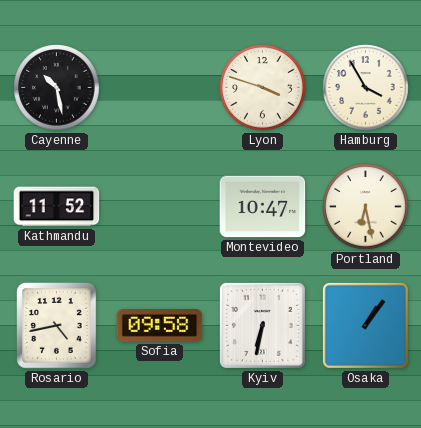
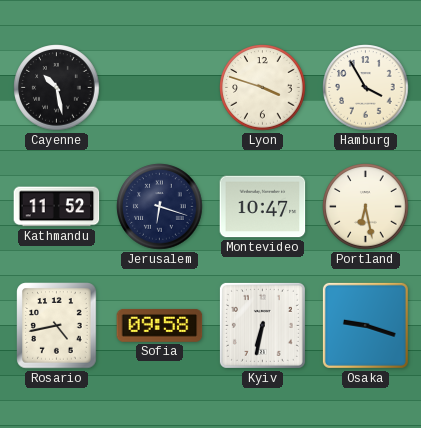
Jerusalem: none -> 6:18
Osaka: 1:06 -> 9:18
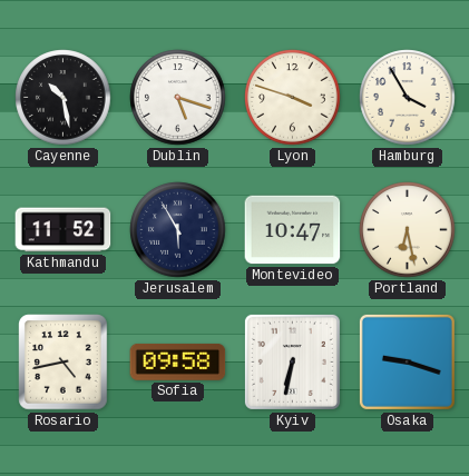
Dublin: none -> 5:18
Jerusalem: 6:18 -> 5:55
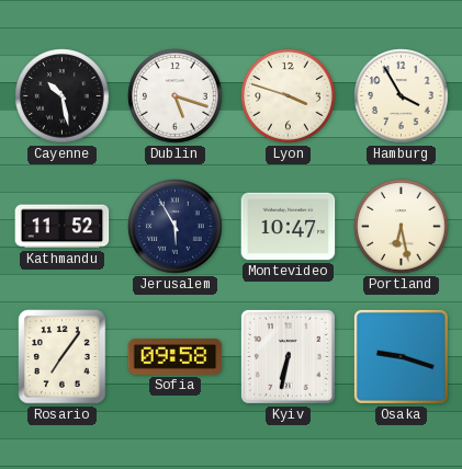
Rosario: 4:43 -> 7:06
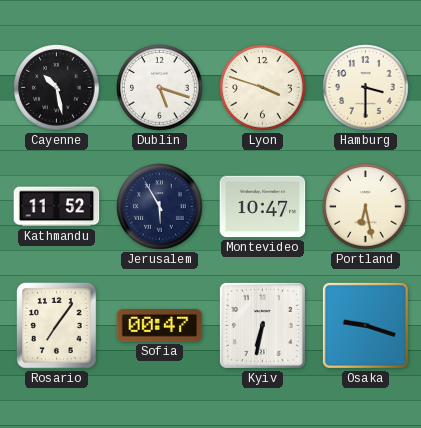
Hamburg: 3:55 -> 3:30
Sofia: 09:58 -> 00:47
